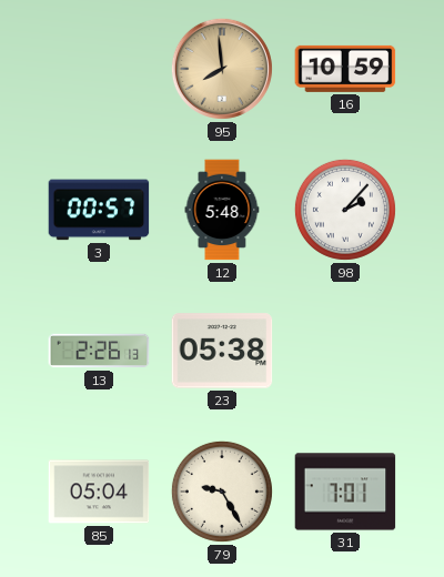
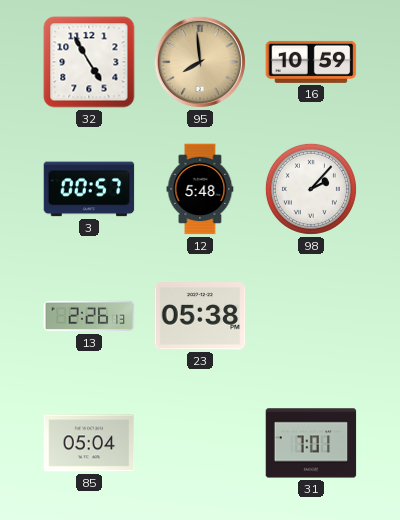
32: none -> 4:55
79: 9:25 -> none
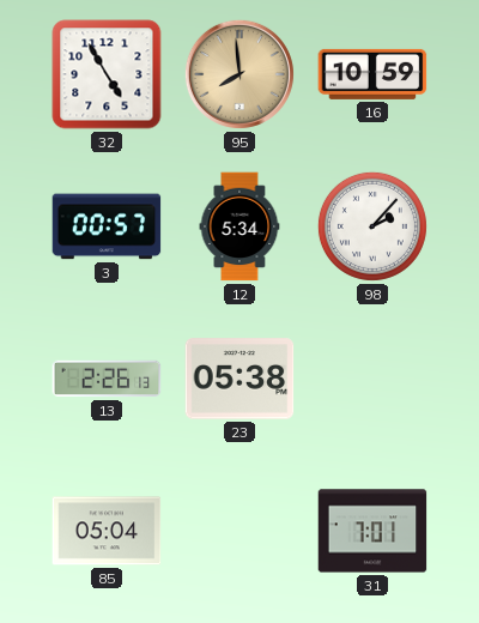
12: 5:48 -> 5:34
